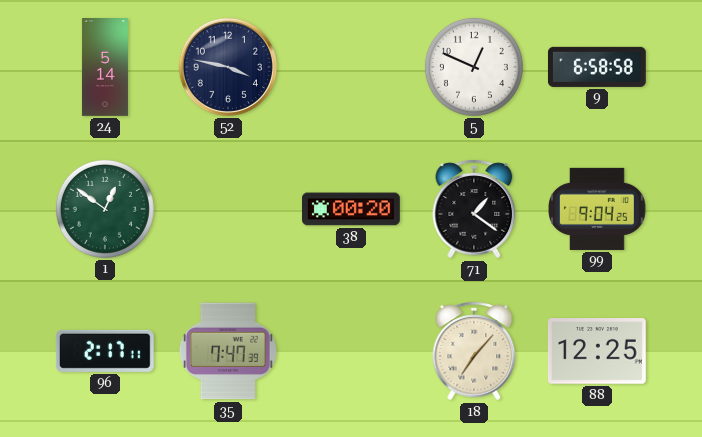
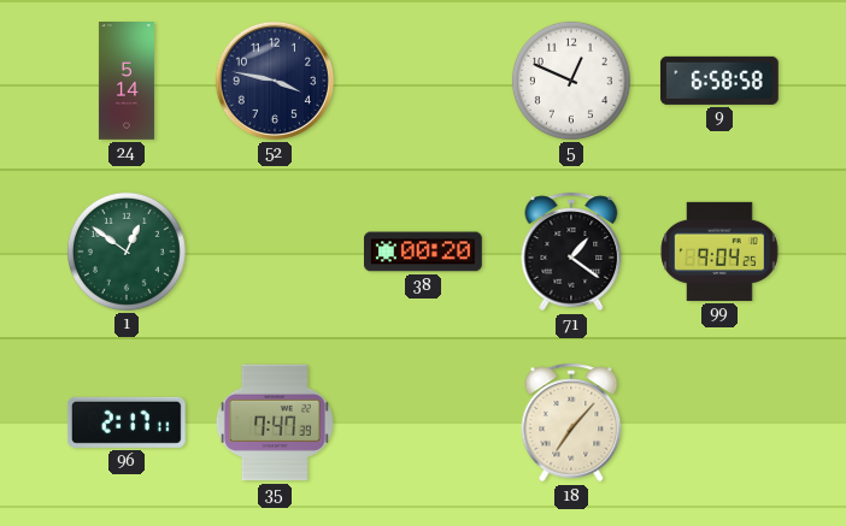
88: 12:25 -> none
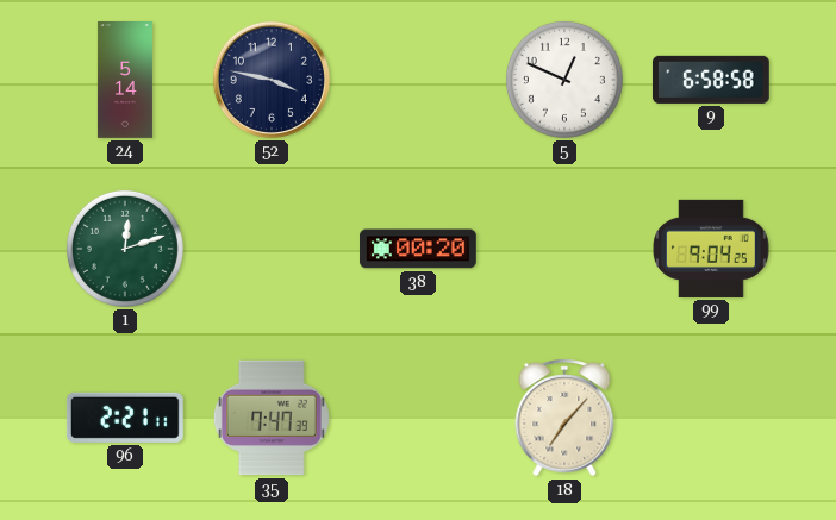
1: 12:51 -> 12:12
71: 1:21 -> none
96: 2:17 -> 2:21
